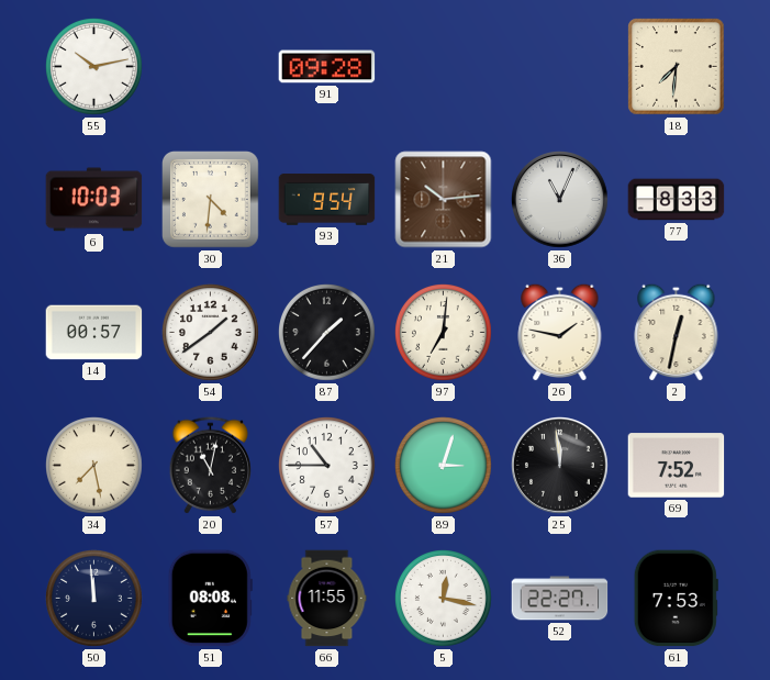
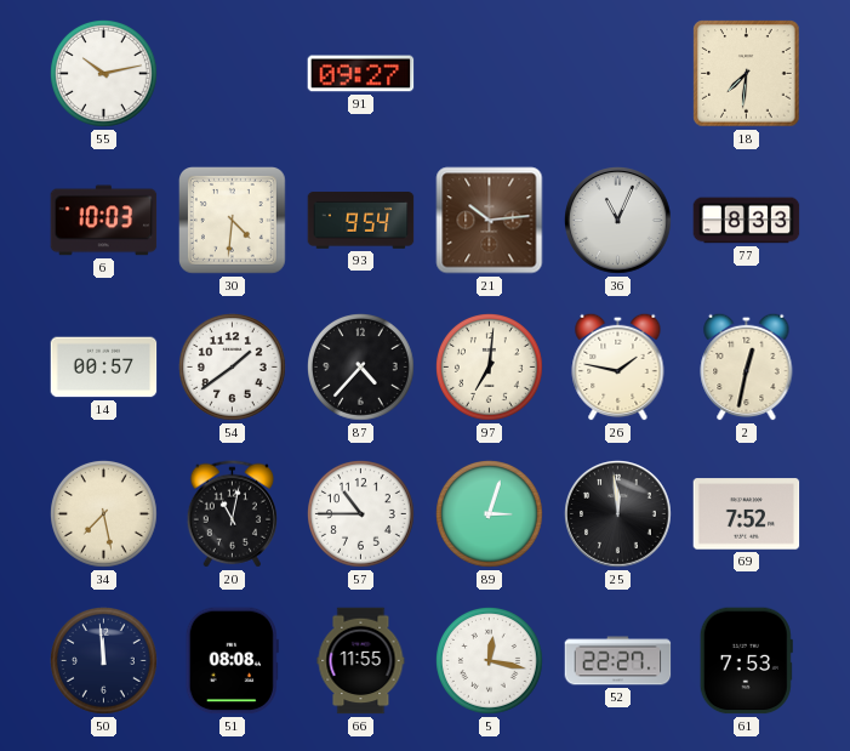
91: 09:28 -> 09:27
87: 1:37 -> 4:37
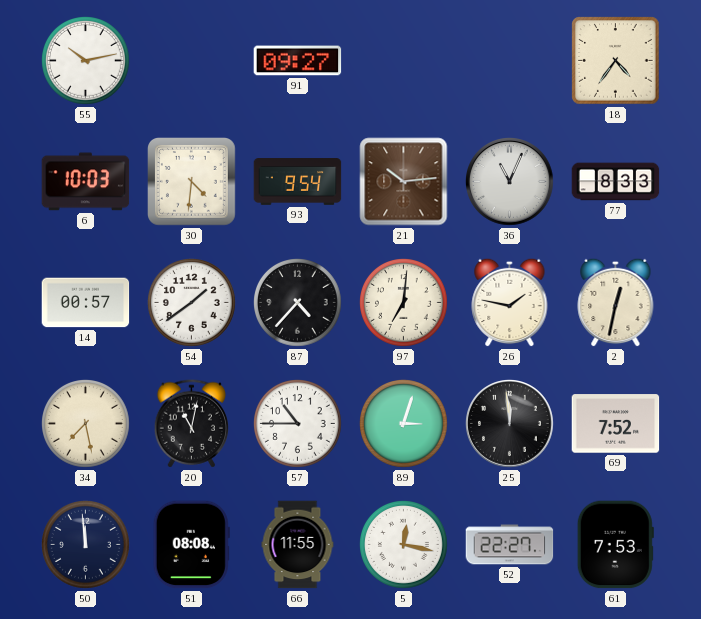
18: 7:31 -> 4:36
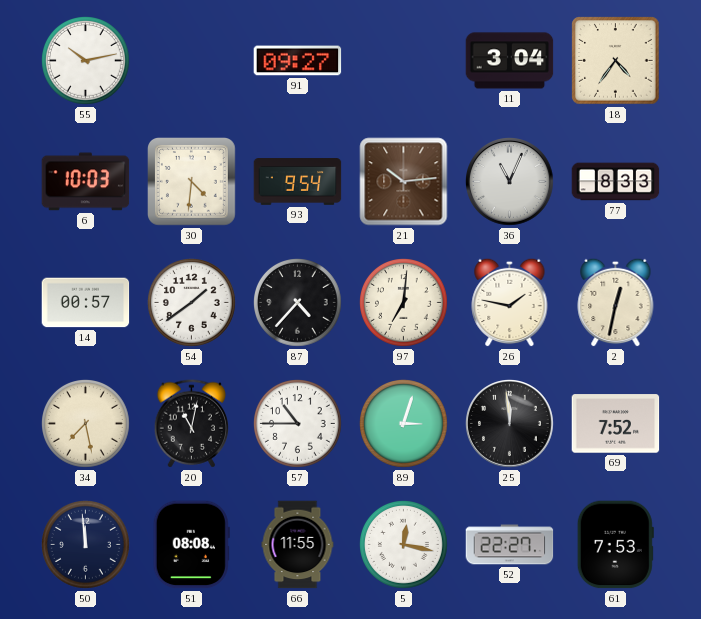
11: none -> 3:04
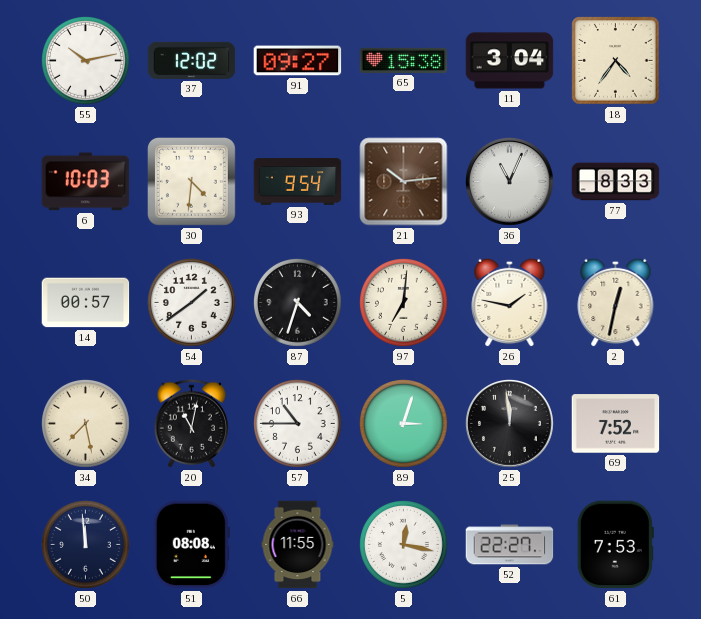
37: none -> 12:02
65: none -> 15:38
87: 4:37 -> 4:33
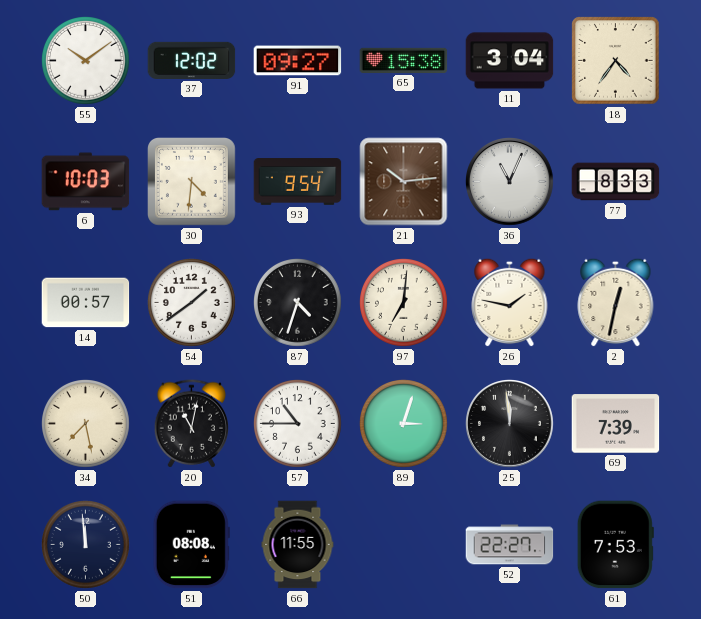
55: 10:13 -> 10:09
69: 7:52 -> 7:39
5: 12:17 -> none
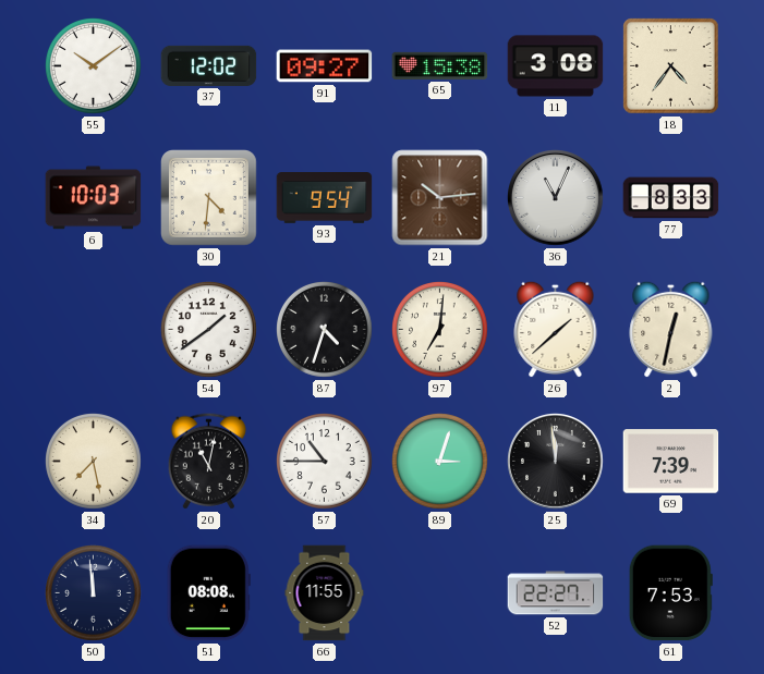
11: 3:04 -> 3:08
14: 00:57 -> none
26: 1:47 -> 1:38
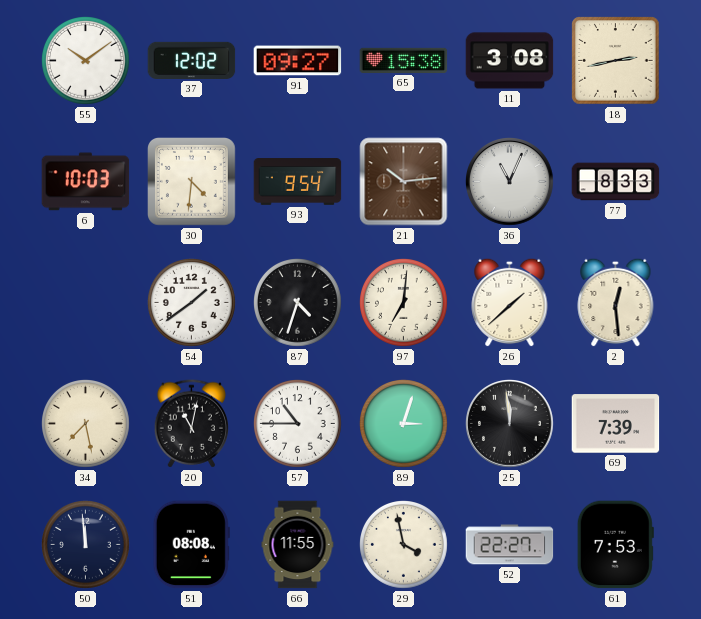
18: 4:36 -> 2:43
2: 12:32 -> 12:29
29: none -> 3:58
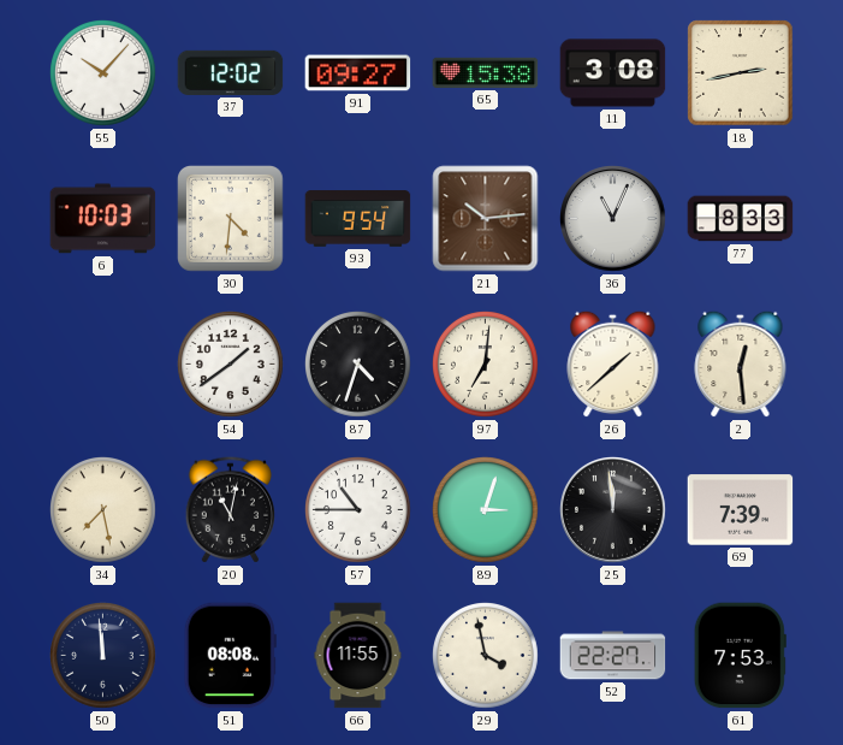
55: 10:09 -> 10:07
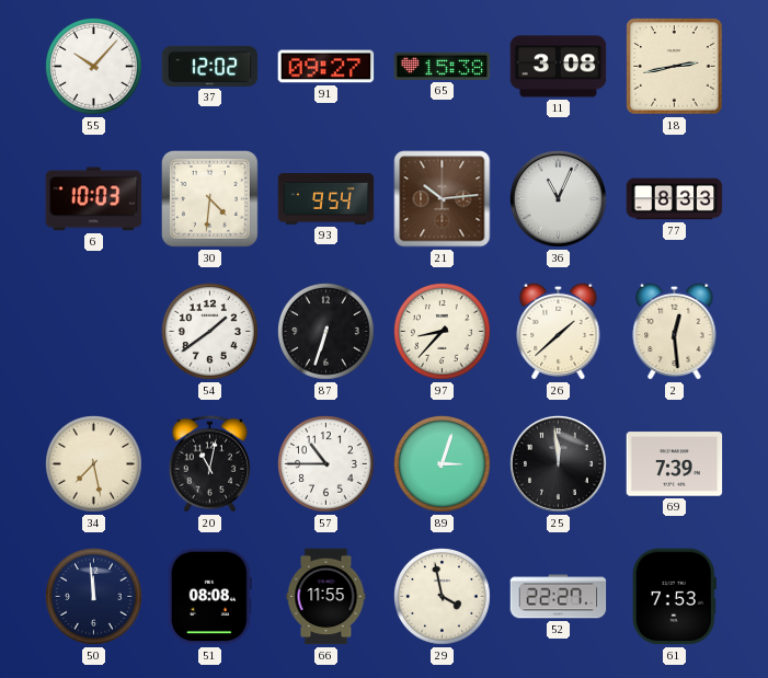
87: 4:33 -> 6:33
97: 7:01 -> 8:37
